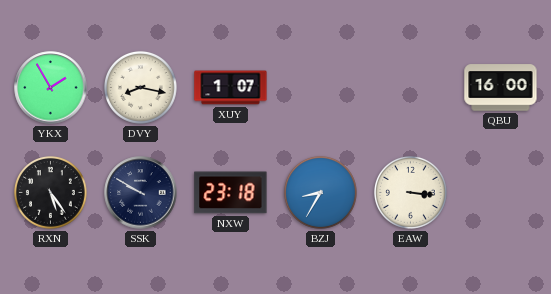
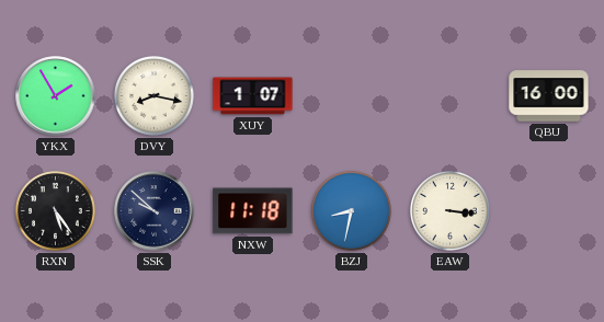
SSK: 9:50 -> 9:52
NXW: 23:18 -> 11:18
BZJ: 8:35 -> 8:32
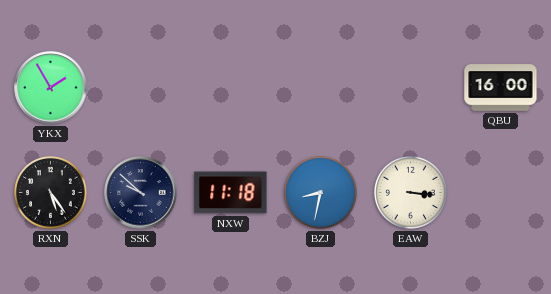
DVY: 8:17 -> none
XUY: 1:07 -> none
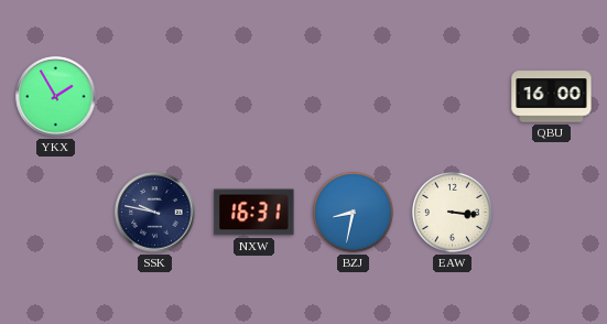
RXN: 5:24 -> none
SSK: 9:52 -> 9:47
NXW: 11:18 -> 16:31
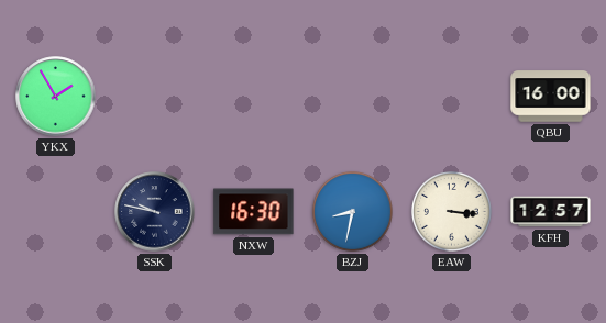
NXW: 16:31 -> 16:30
KFH: none -> 12:57
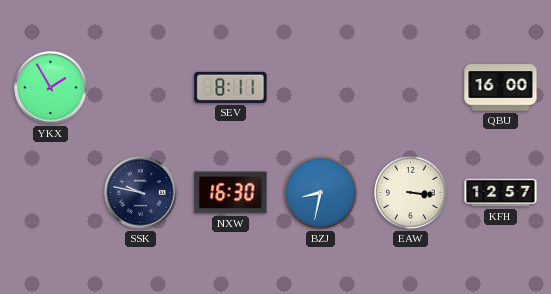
SEV: none -> 8:11
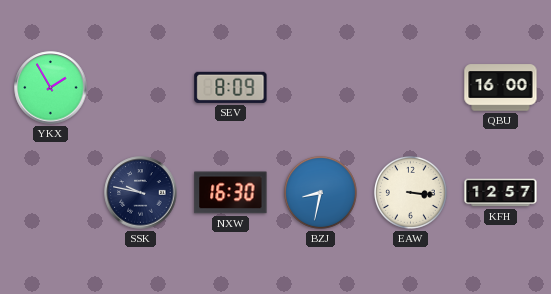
SEV: 8:11 -> 8:09
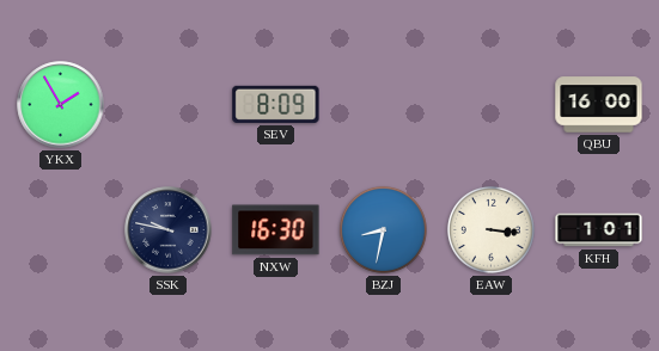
KFH: 12:57 -> 1:01
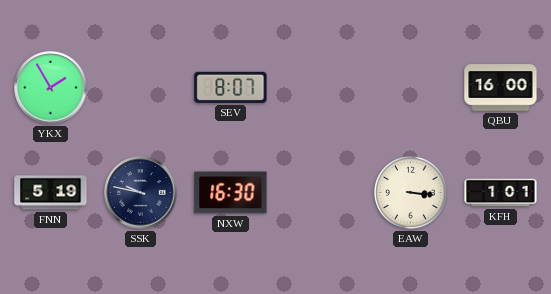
SEV: 8:09 -> 8:07
FNN: none -> 5:19
BZJ: 8:32 -> none
